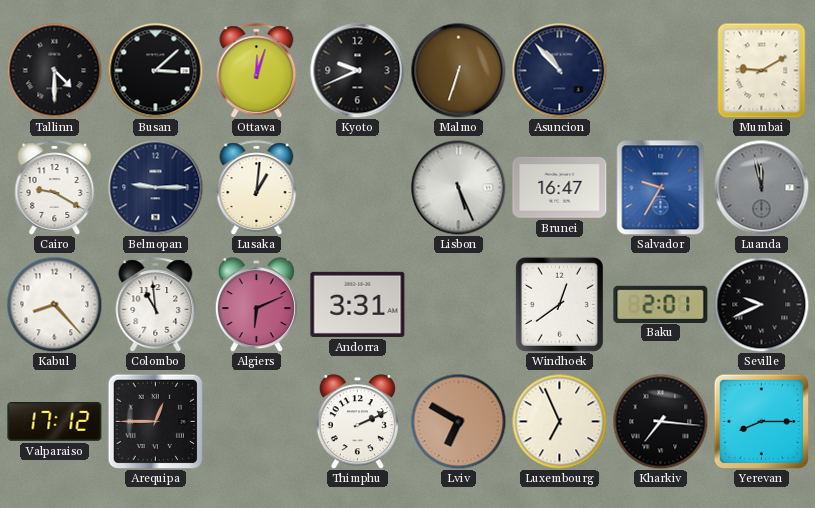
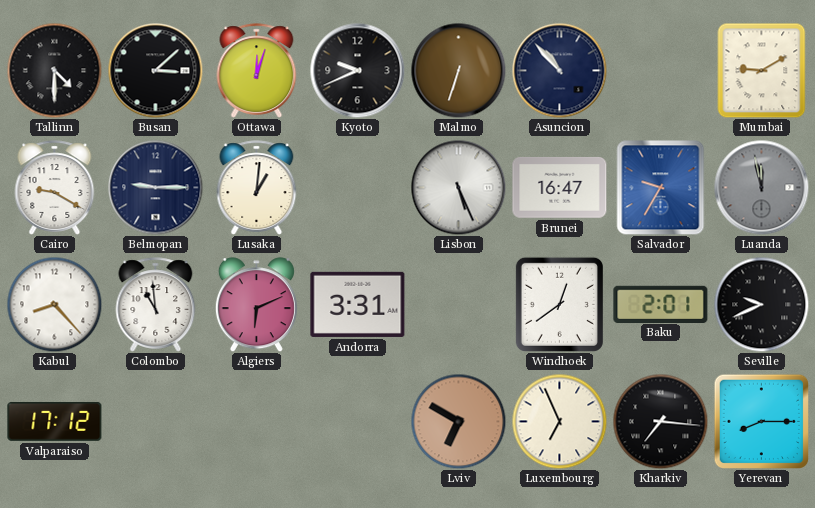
Arequipa: 12:45 -> none
Thimphu: 2:11 -> none
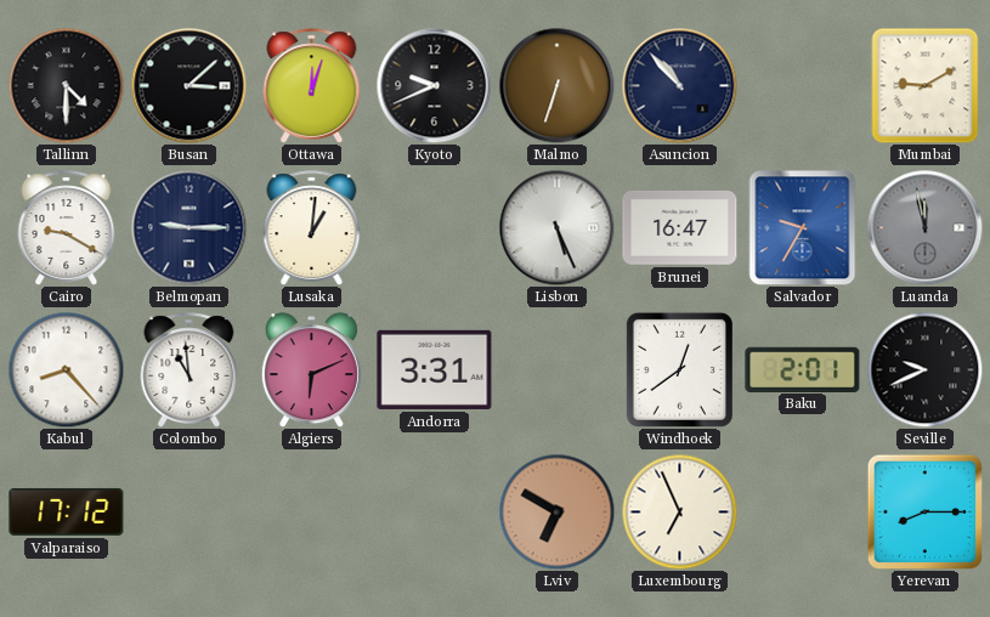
Kharkiv: 7:16 -> none
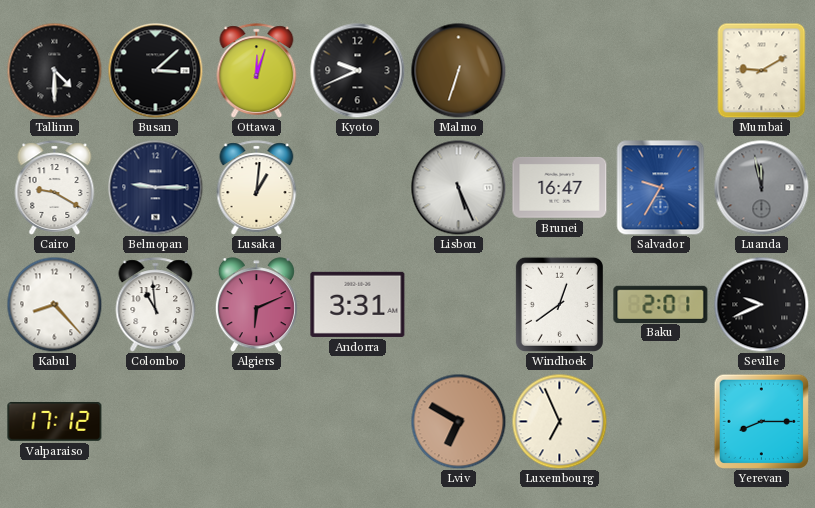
Asuncion: 10:53 -> none
